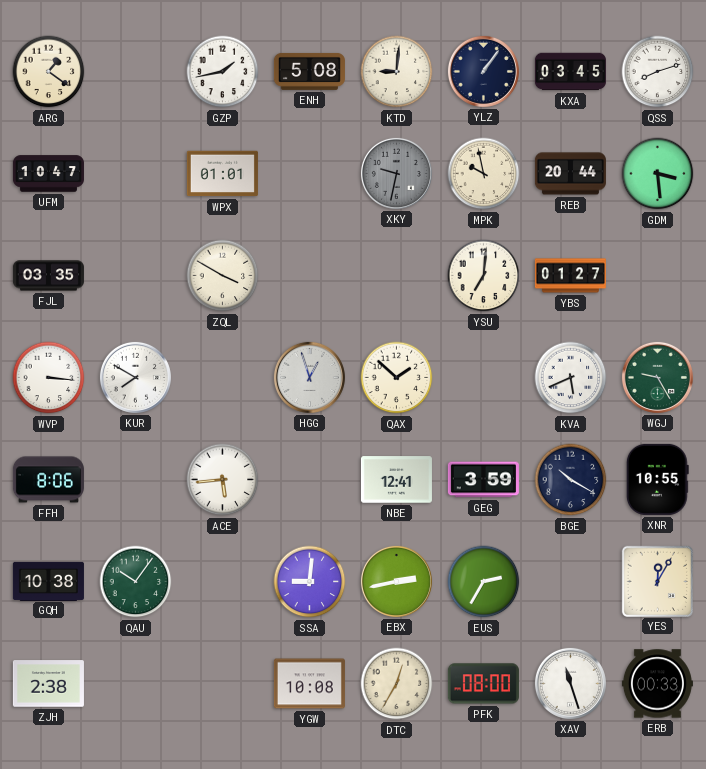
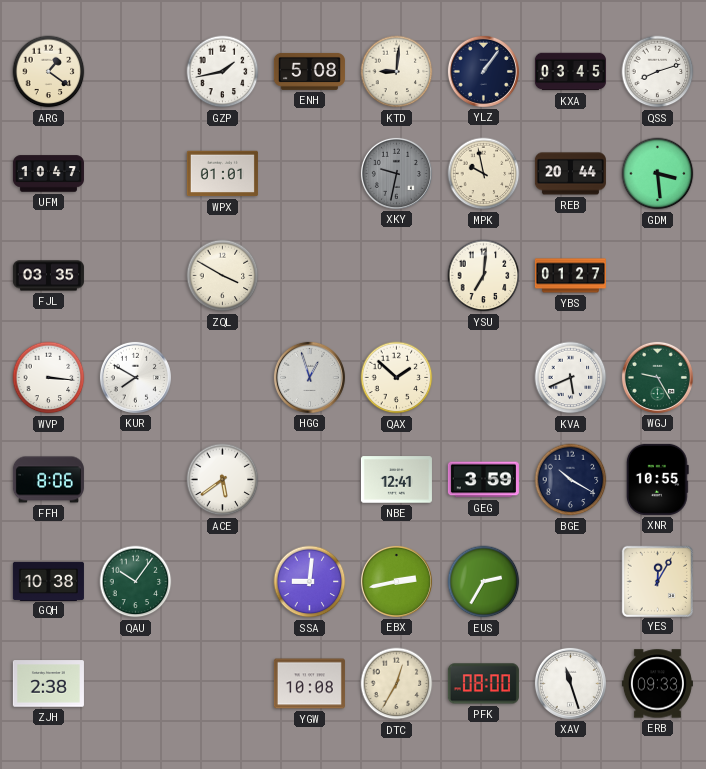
ACE: 5:44 -> 5:39
ERB: 00:33 -> 09:33
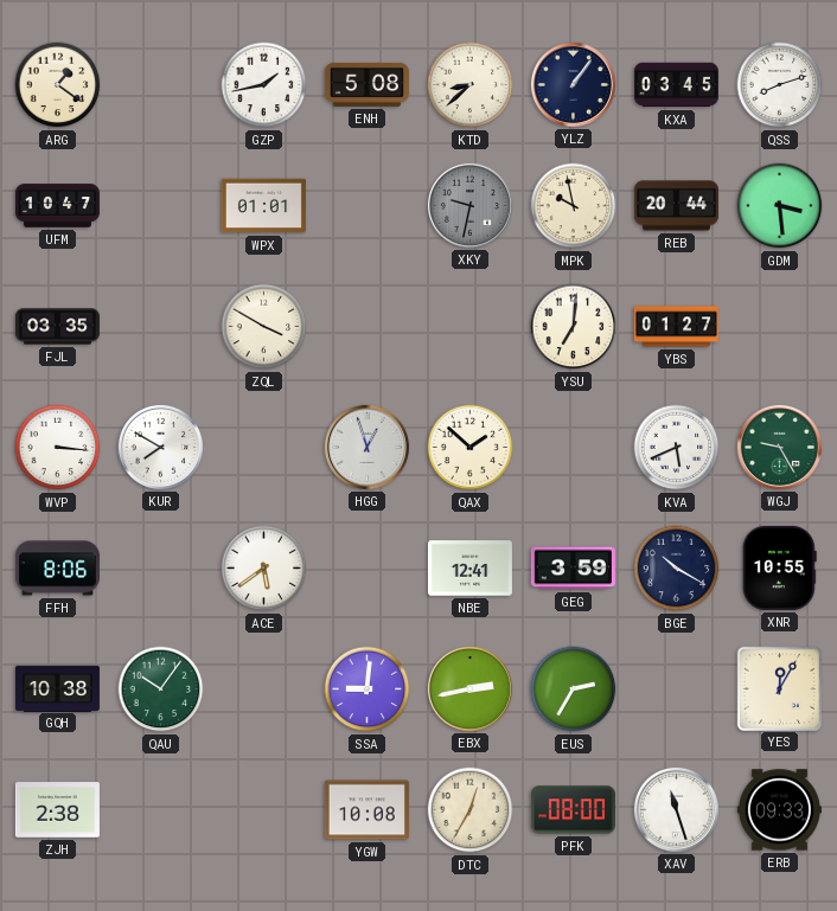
KTD: 9:01 -> 8:38
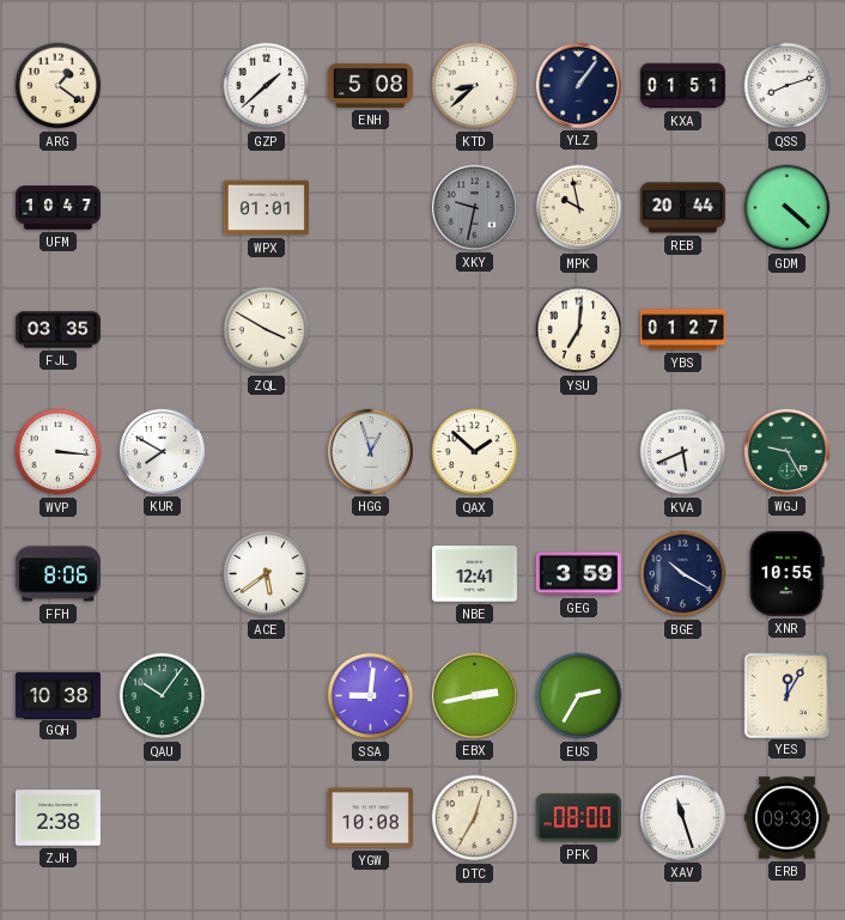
GZP: 1:43 -> 1:38
KXA: 03:45 -> 01:51
GDM: 3:29 -> 4:22
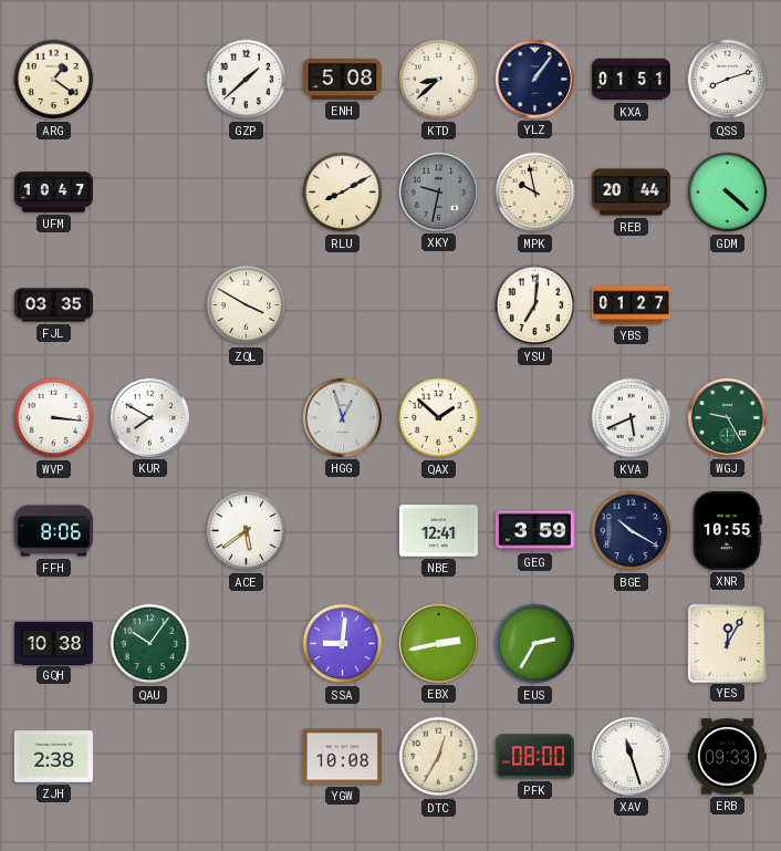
WPX: 01:01 -> none
RLU: none -> 8:10
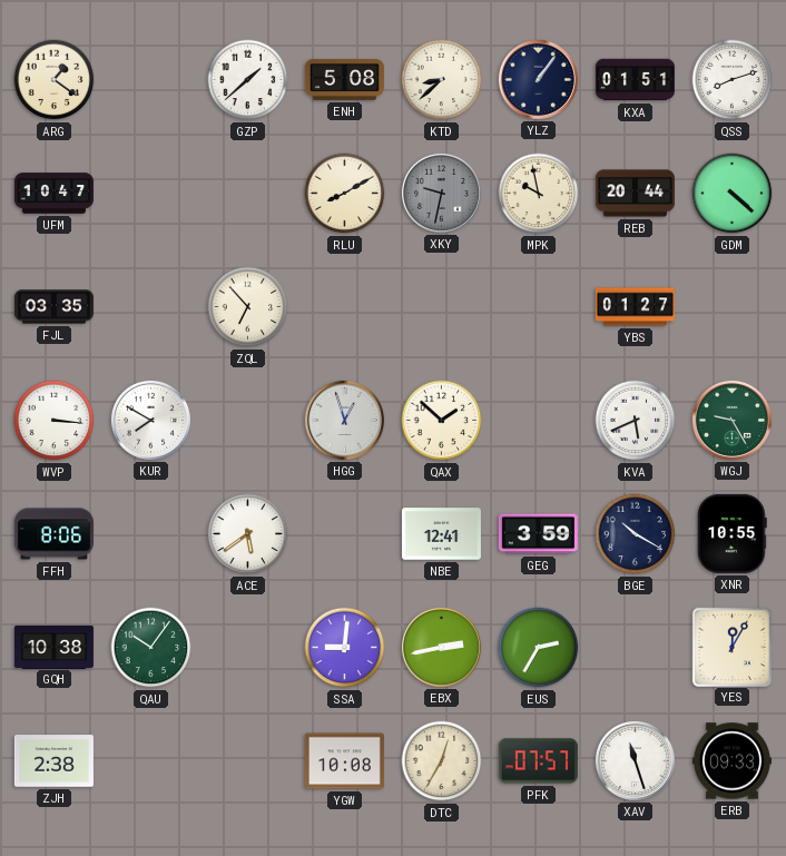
ZQL: 3:50 -> 6:53
YSU: 7:01 -> none
PFK: 08:00 -> 07:57
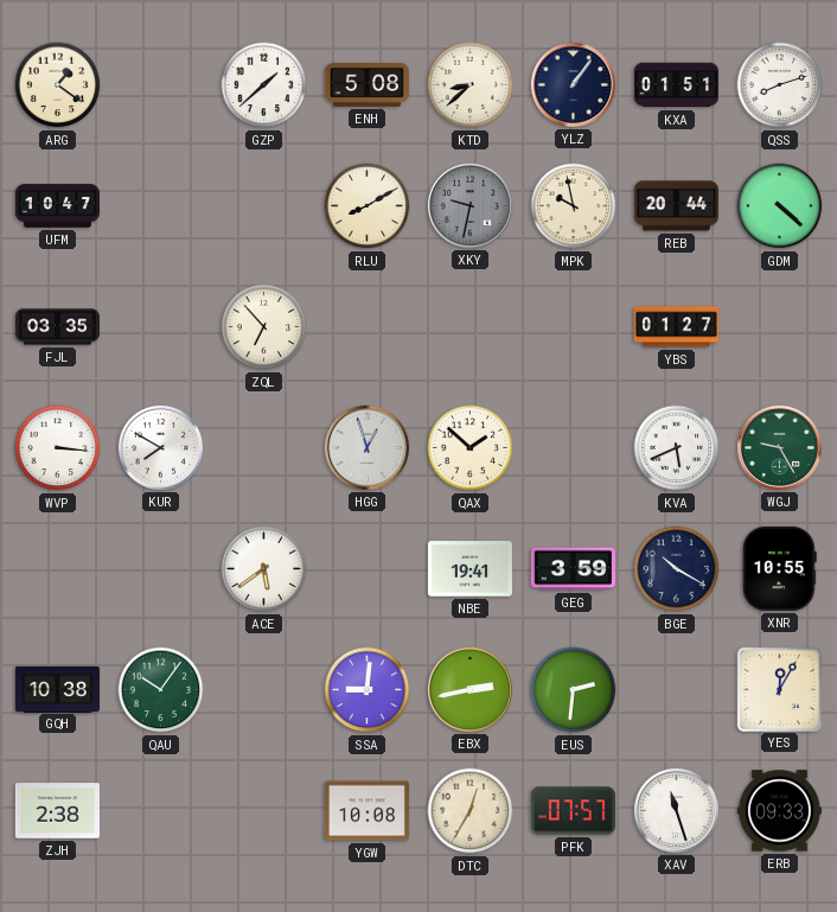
FFH: 8:06 -> none
NBE: 12:41 -> 19:41
EUS: 2:35 -> 2:31
